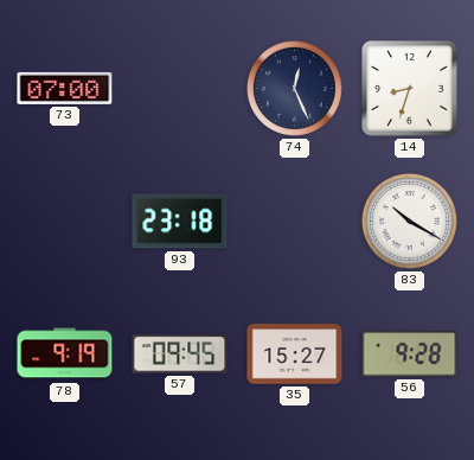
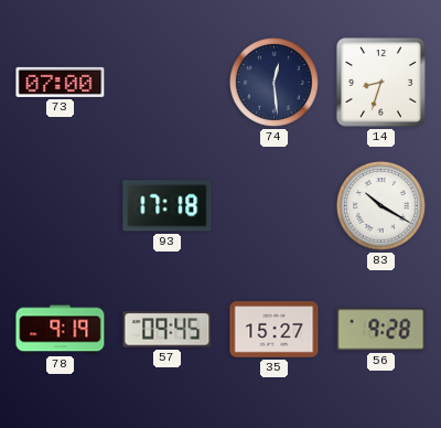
74: 12:26 -> 12:29
93: 23:18 -> 17:18
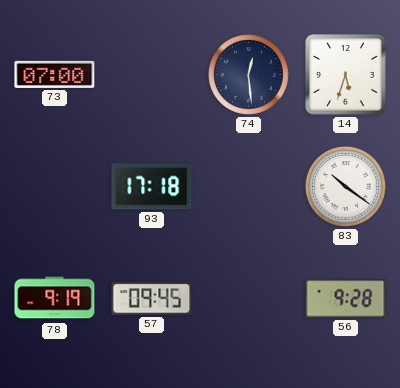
14: 8:33 -> 5:33
83: 10:20 -> 10:21
35: 15:27 -> none
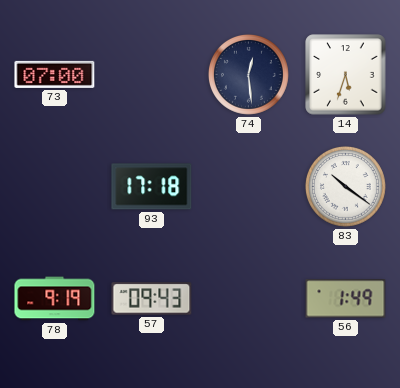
57: 09:45 -> 09:43
56: 9:28 -> 1:49
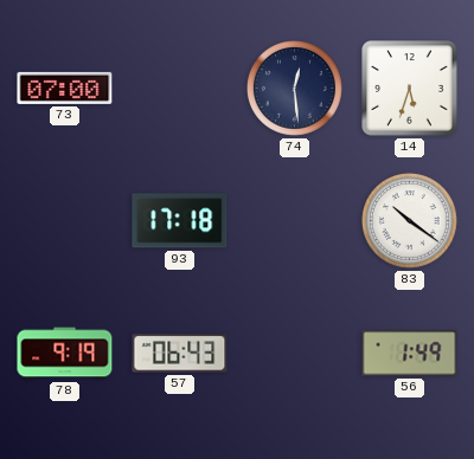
57: 09:43 -> 06:43
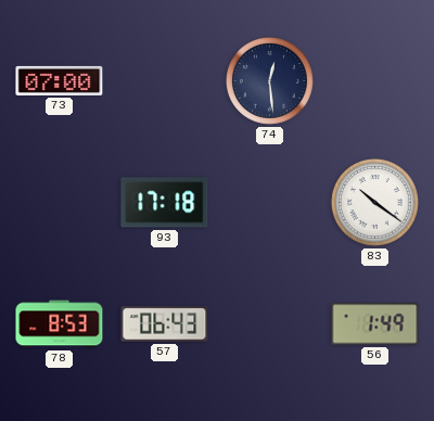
14: 5:33 -> none
78: 9:19 -> 8:53
